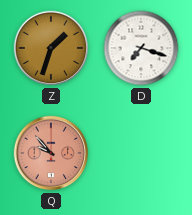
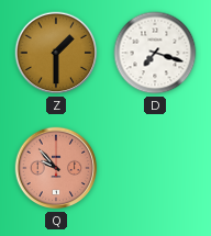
Z: 1:33 -> 1:30
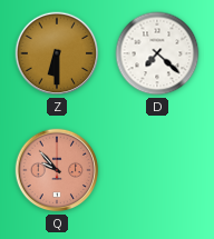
Z: 1:30 -> 6:30
D: 7:18 -> 7:22
